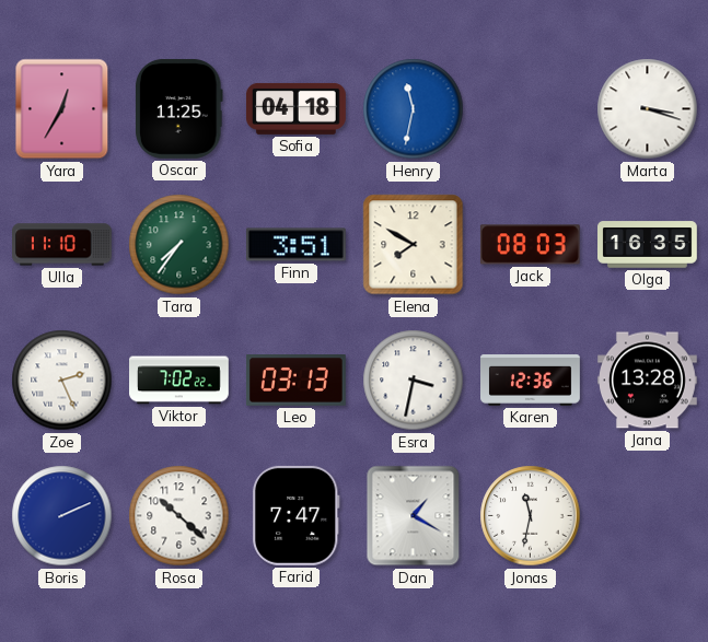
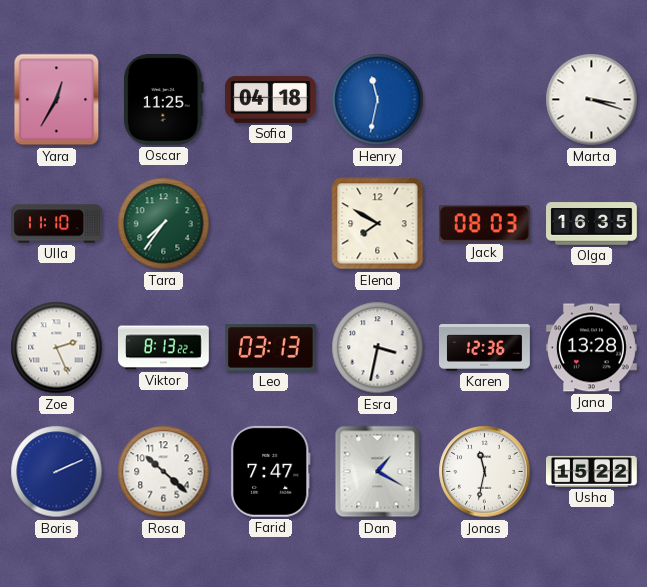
Finn: 3:51 -> none
Viktor: 7:02 -> 8:13
Usha: none -> 15:22
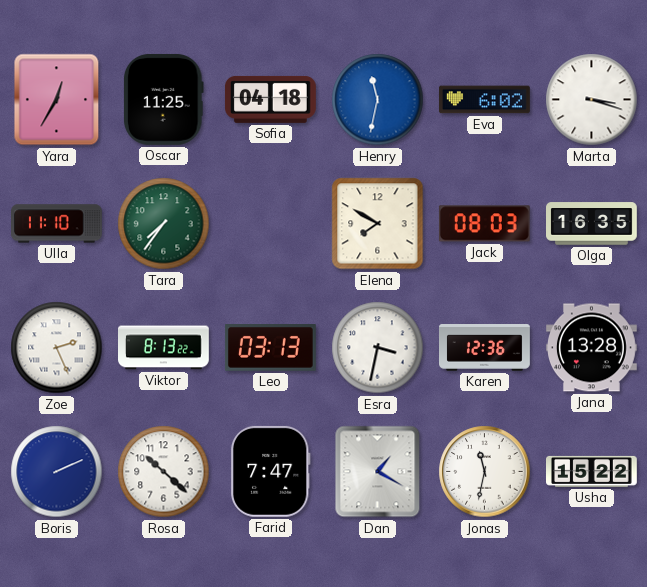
Eva: none -> 6:02
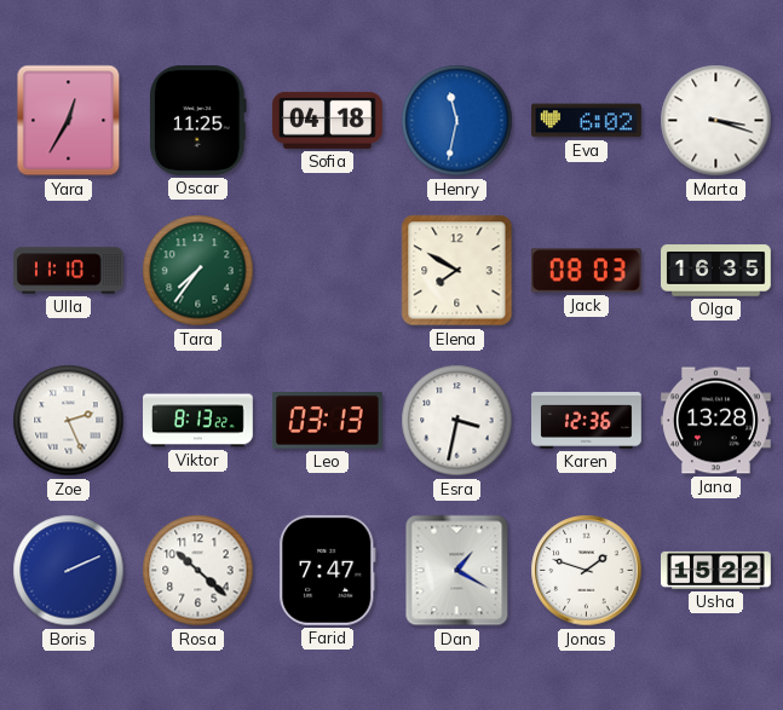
Jonas: 11:32 -> 1:48
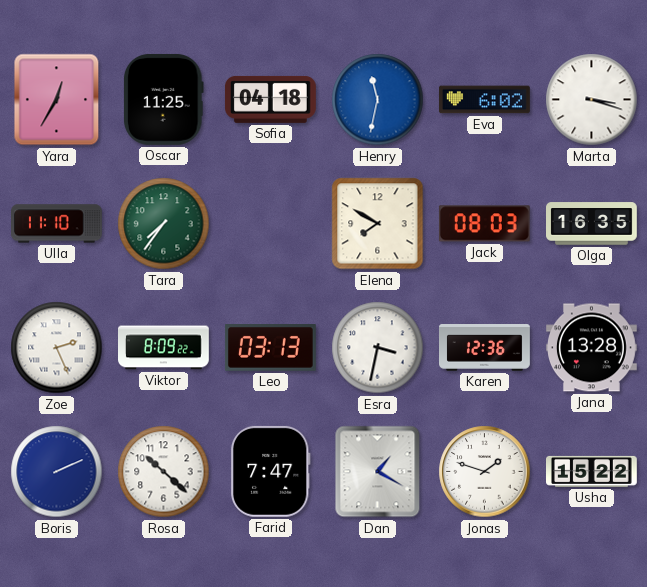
Viktor: 8:13 -> 8:09
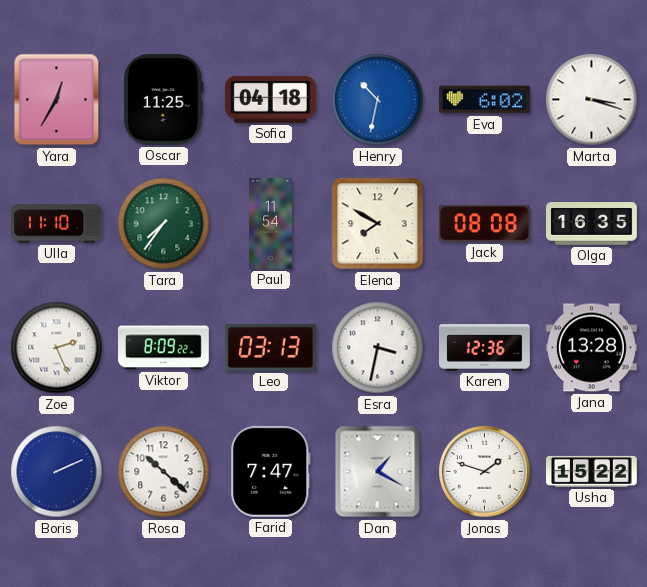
Henry: 11:32 -> 10:32
Paul: none -> 11:54
Jack: 08:03 -> 08:08
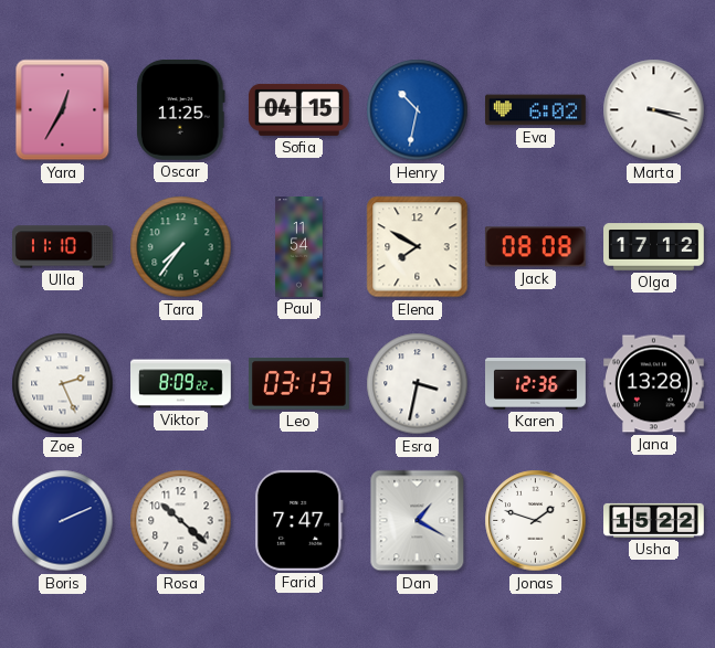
Sofia: 04:18 -> 04:15
Olga: 16:35 -> 17:12
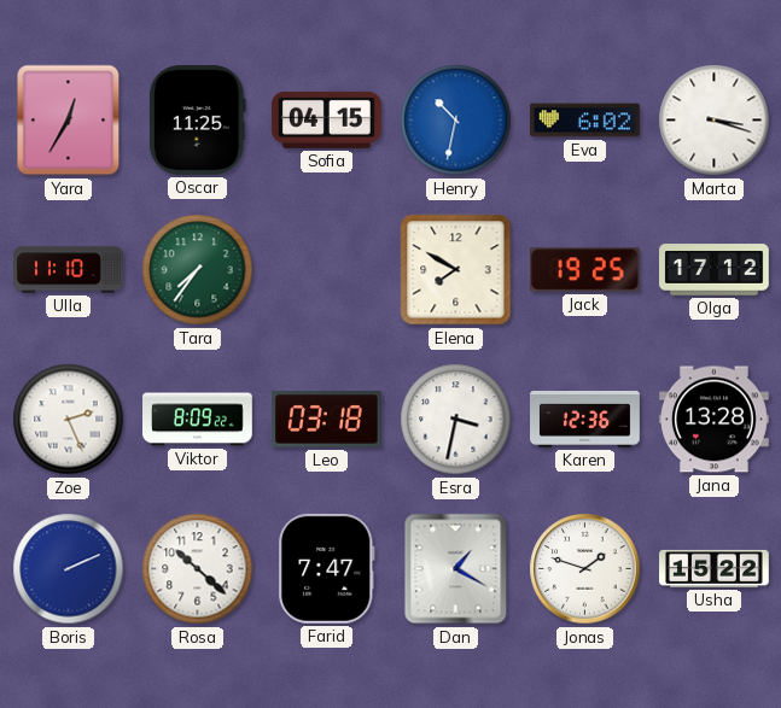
Paul: 11:54 -> none
Jack: 08:08 -> 19:25
Leo: 03:13 -> 03:18
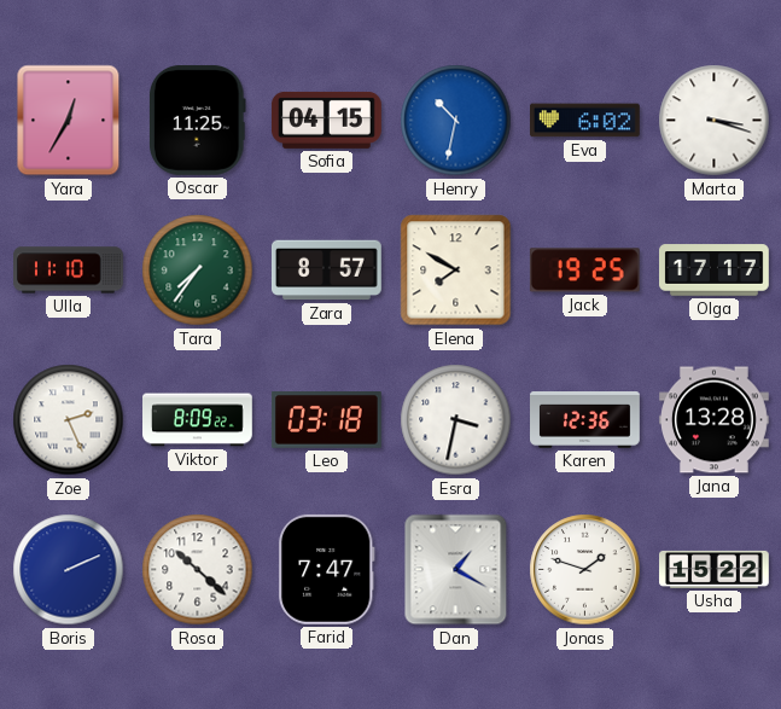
Zara: none -> 8:57
Olga: 17:12 -> 17:17
